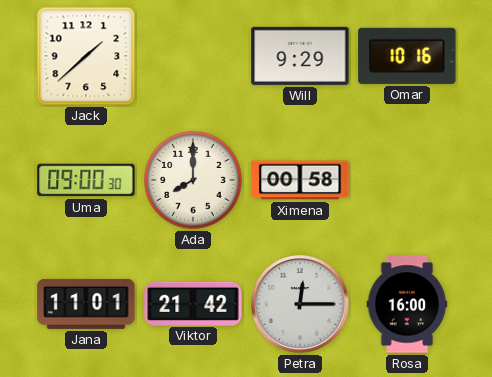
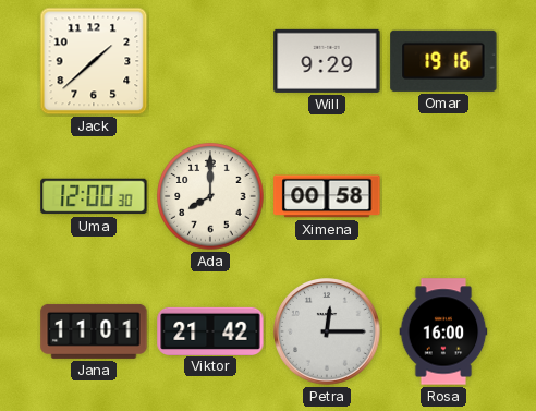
Omar: 10:16 -> 19:16
Uma: 09:00 -> 12:00
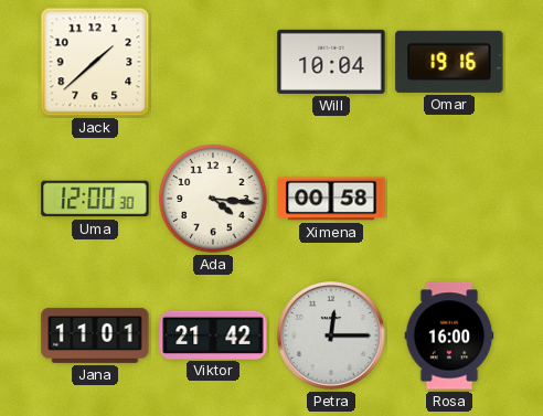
Will: 9:29 -> 10:04
Ada: 8:00 -> 4:16
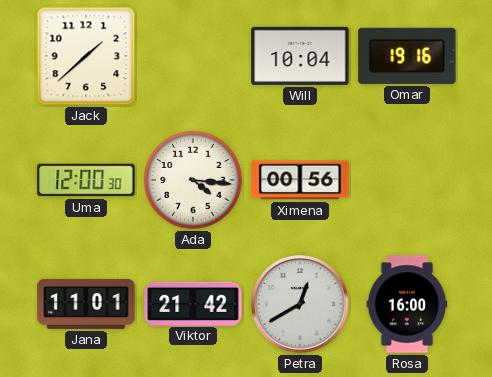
Ximena: 00:58 -> 00:56
Petra: 12:15 -> 12:40
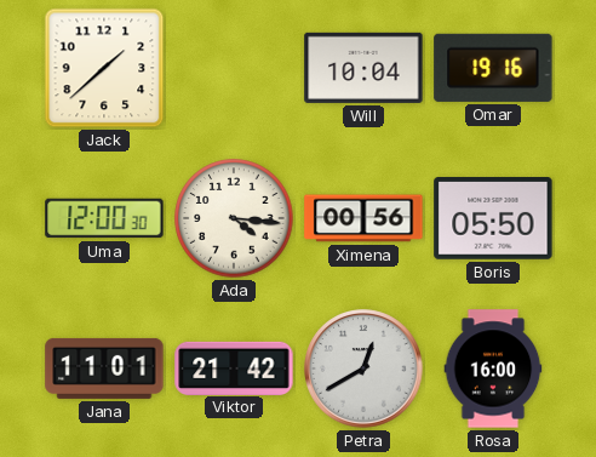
Boris: none -> 05:50
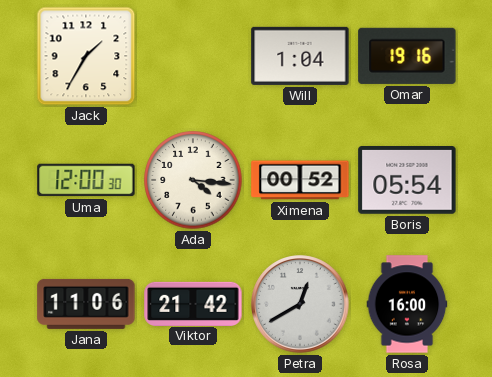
Jack: 1:38 -> 1:35
Will: 10:04 -> 1:04
Ximena: 00:56 -> 00:52
Boris: 05:50 -> 05:54
Jana: 11:01 -> 11:06
